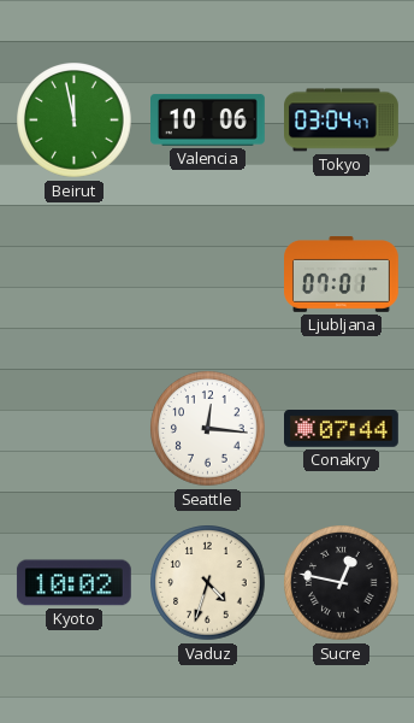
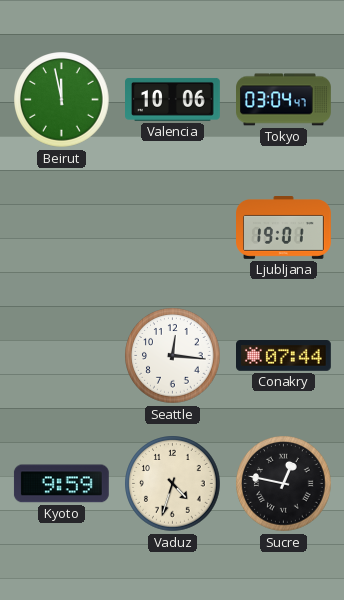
Ljubljana: 07:01 -> 19:01
Kyoto: 10:02 -> 9:59
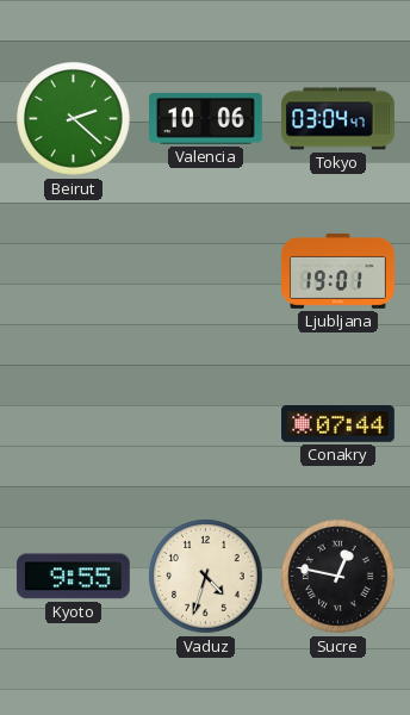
Beirut: 11:58 -> 2:22
Seattle: 12:16 -> none
Kyoto: 9:59 -> 9:55
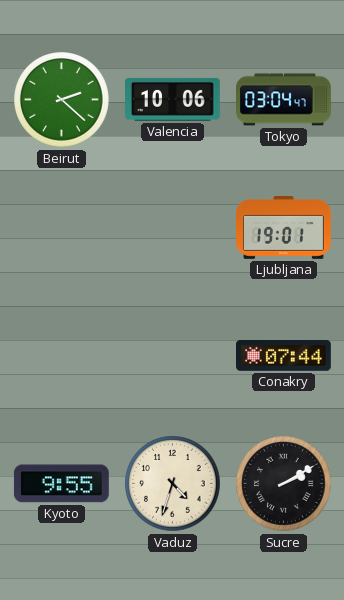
Sucre: 12:47 -> 2:10
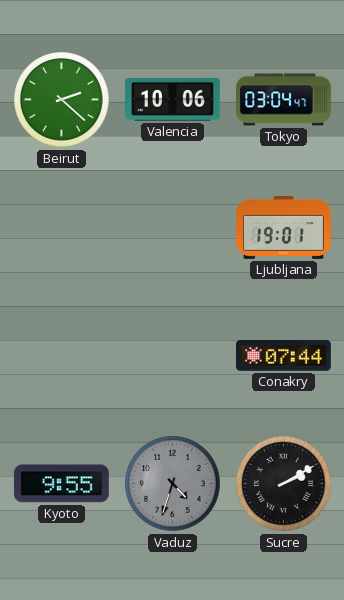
Vaduz dial: cream -> grey
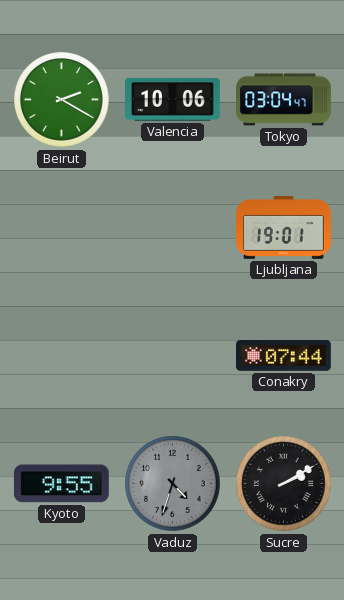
Beirut: 2:22 -> 2:20
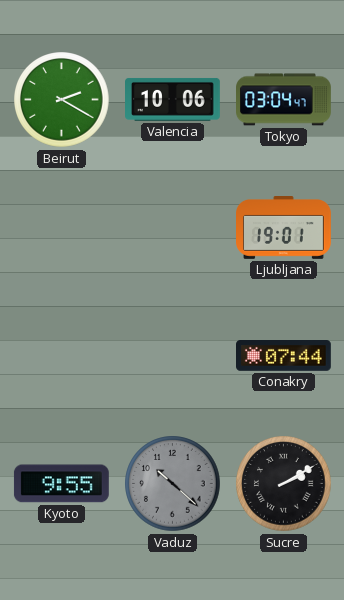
Vaduz: 4:33 -> 10:22
